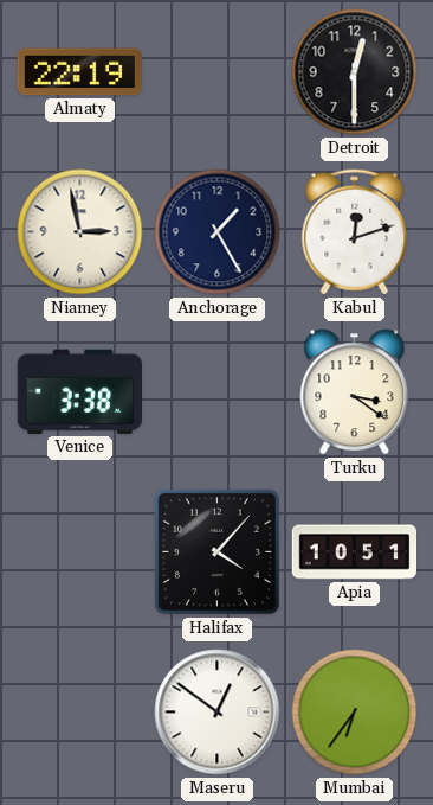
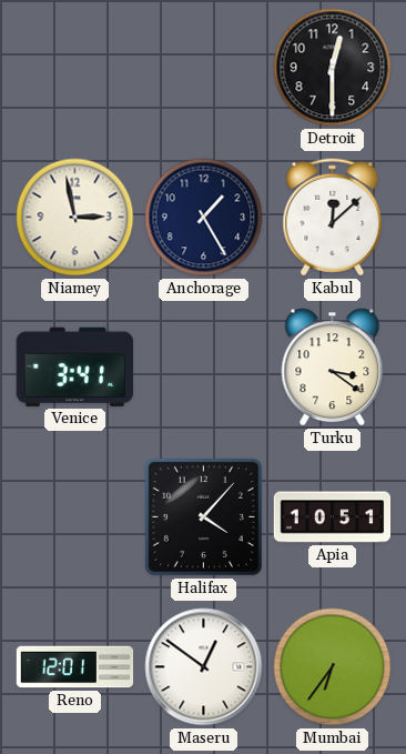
Almaty: 22:19 -> none
Kabul: 12:12 -> 12:08
Venice: 3:38 -> 3:41
Reno: none -> 12:01
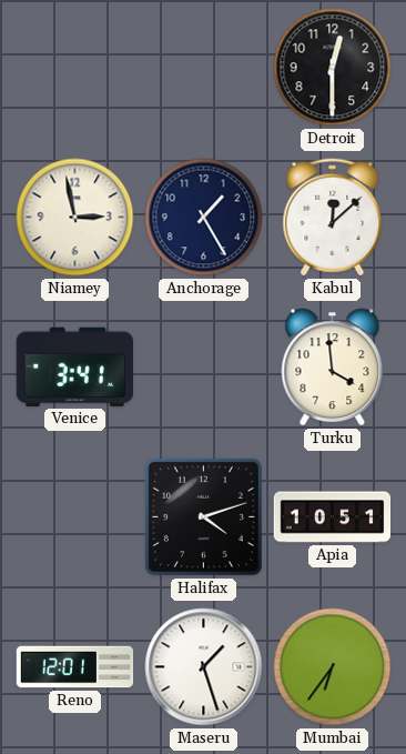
Turku: 3:21 -> 3:59
Halifax: 4:07 -> 4:12
Maseru: 12:51 -> 1:27
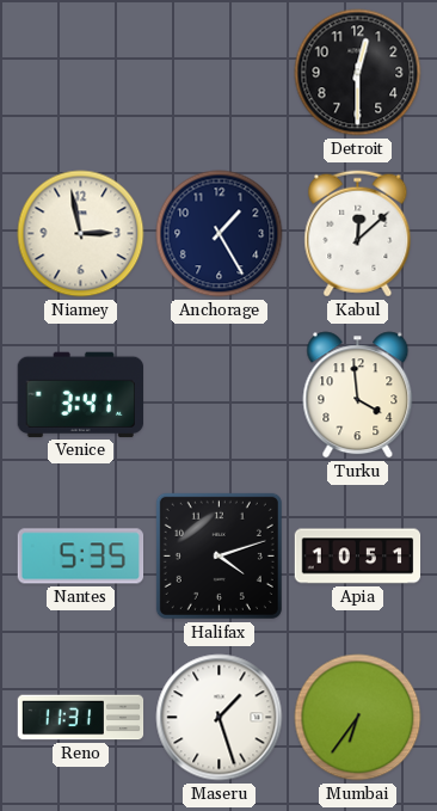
Nantes: none -> 5:35
Reno: 12:01 -> 11:31
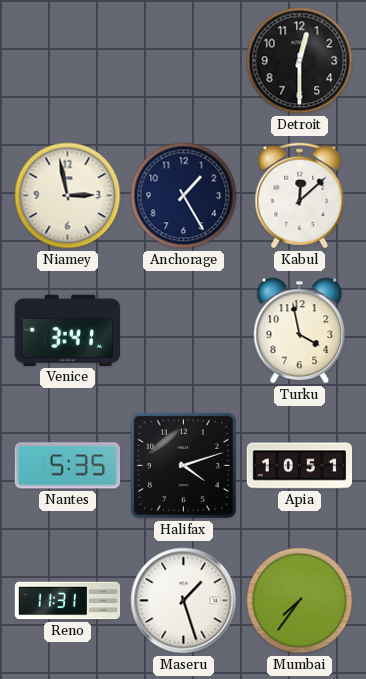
Turku: 3:59 -> 3:58
Mumbai: 6:36 -> 7:36
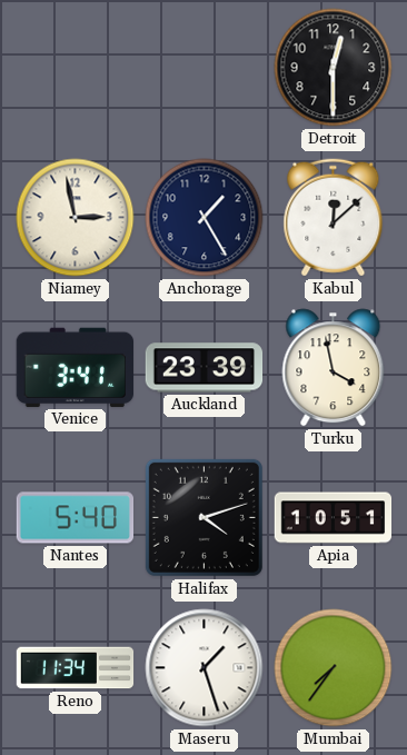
Auckland: none -> 23:39
Nantes: 5:35 -> 5:40
Reno: 11:31 -> 11:34
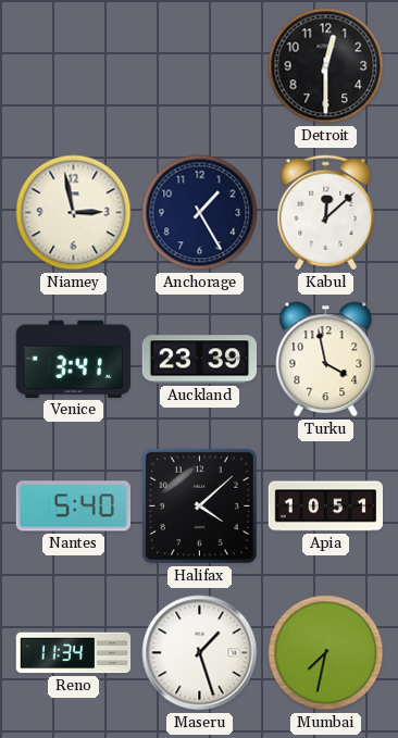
Halifax: 4:12 -> 4:08
Mumbai: 7:36 -> 7:32
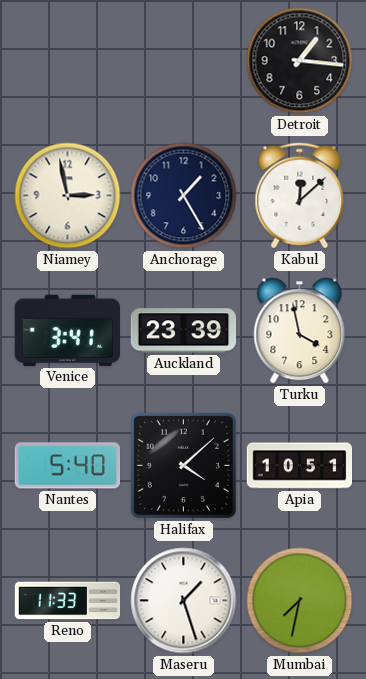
Detroit: 12:30 -> 1:16
Reno: 11:34 -> 11:33
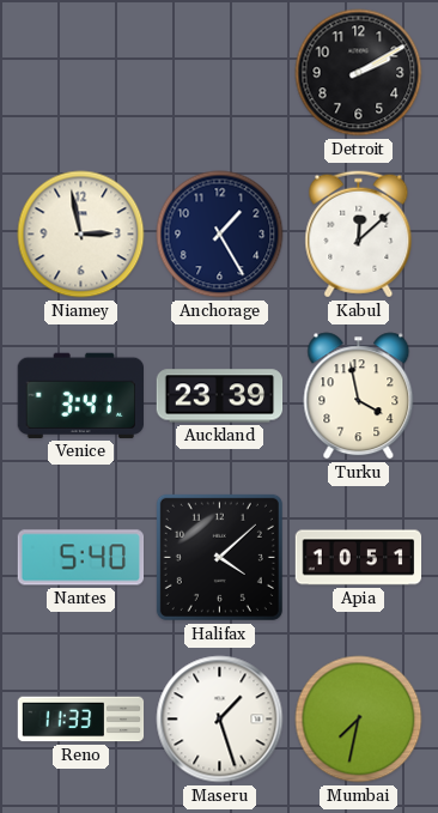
Detroit: 1:16 -> 2:10
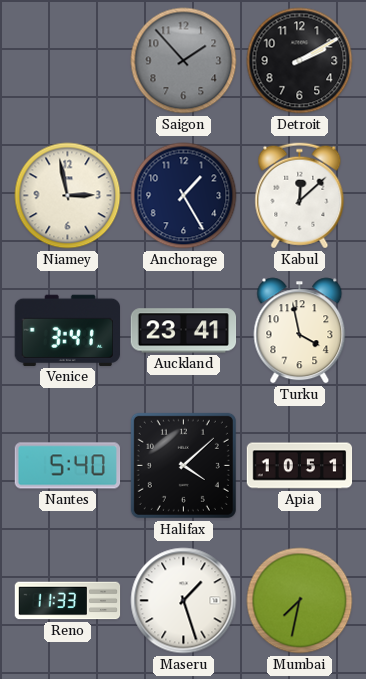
Saigon: none -> 1:53
Auckland: 23:39 -> 23:41
